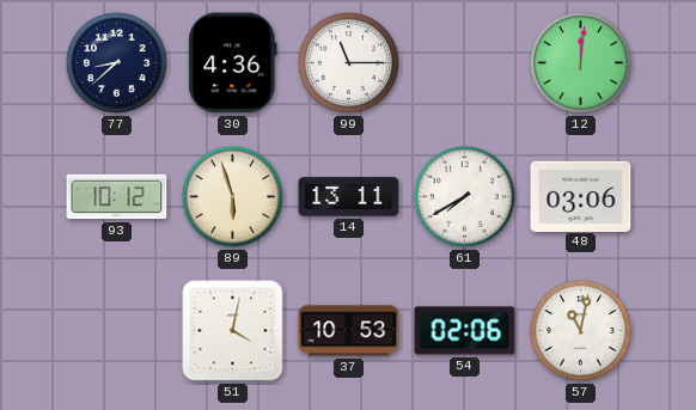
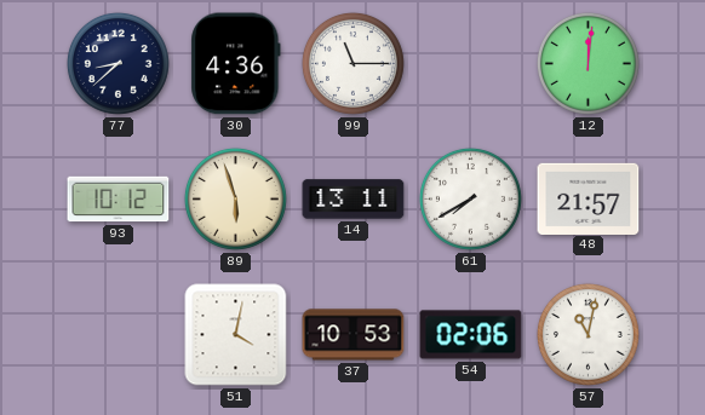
48: 03:06 -> 21:57
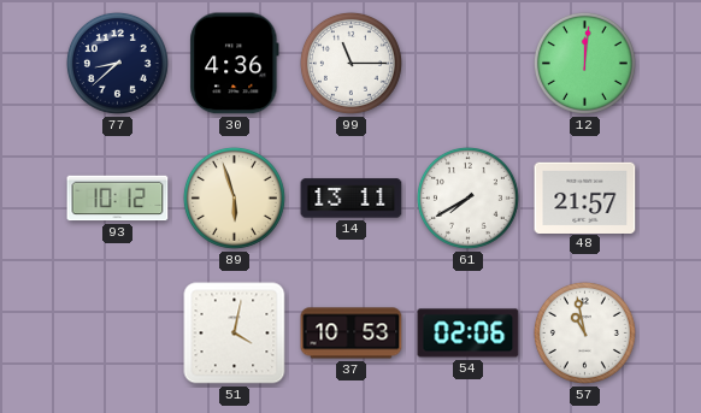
57: 11:02 -> 10:58
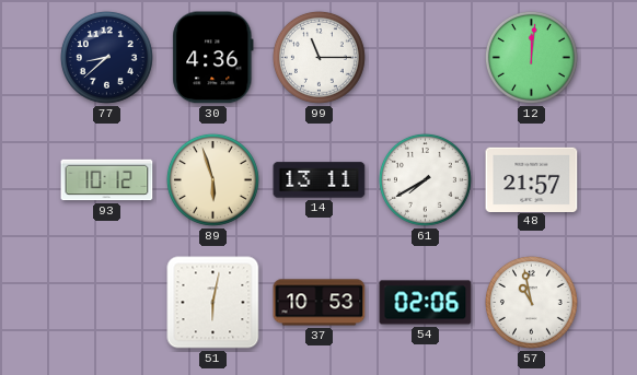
51: 4:02 -> 6:02
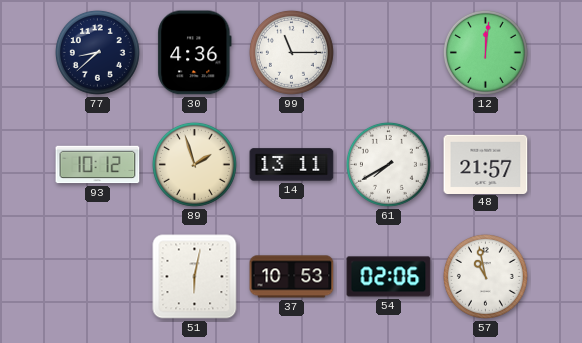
89: 5:57 -> 1:57
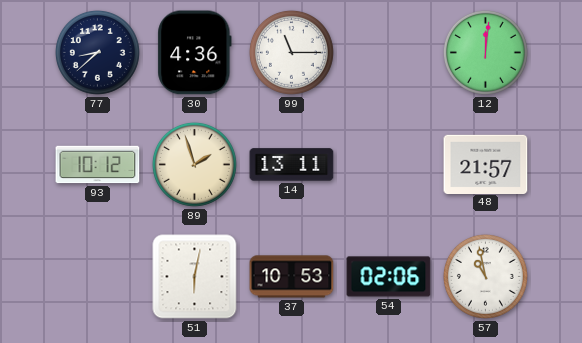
61: 7:40 -> none
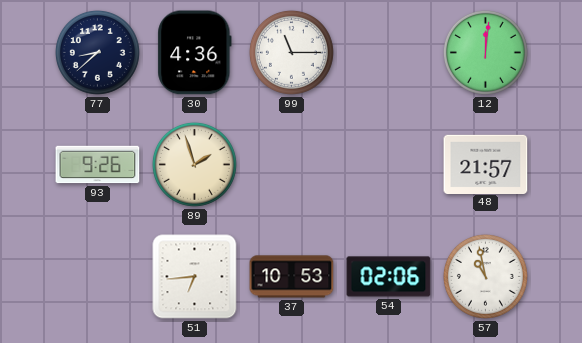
93: 10:12 -> 9:26
14: 13:11 -> none
51: 6:02 -> 6:44
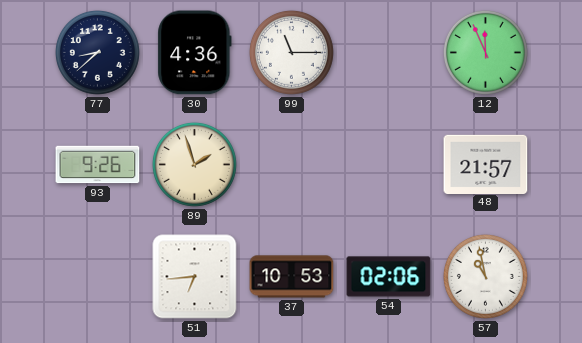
12: 12:01 -> 11:56
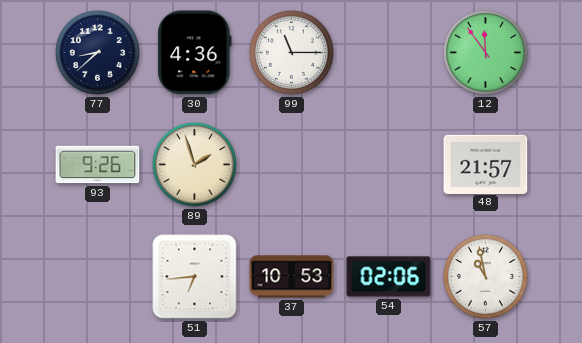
12: 11:56 -> 11:54
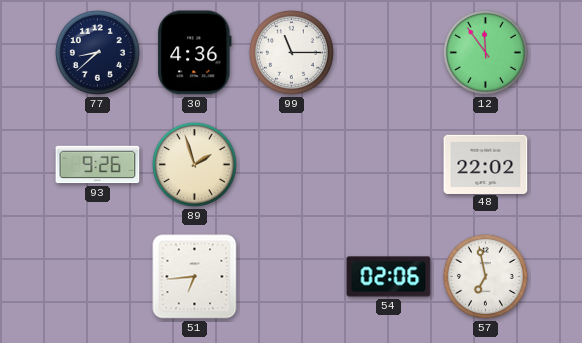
48: 21:57 -> 22:02
37: 10:53 -> none
57: 10:58 -> 6:58
